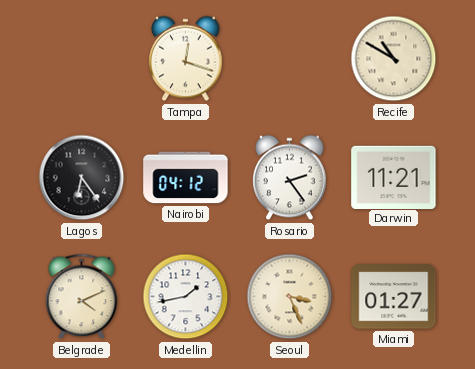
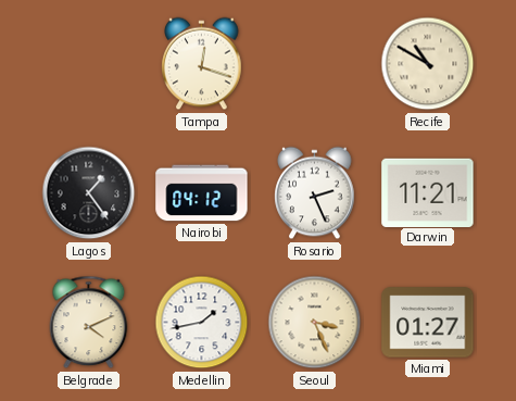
Lagos: 6:24 -> 1:24
Rosario: 2:24 -> 2:26
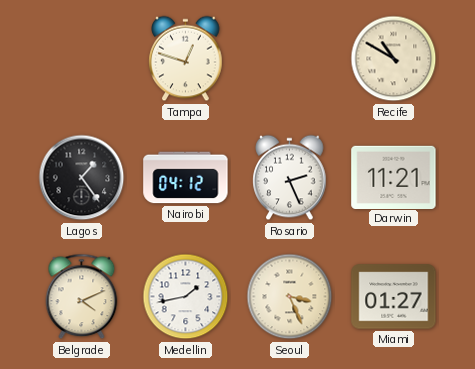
Tampa: 12:18 -> 12:48
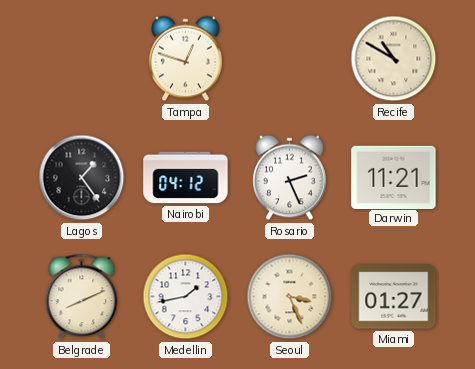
Belgrade: 4:11 -> 8:11
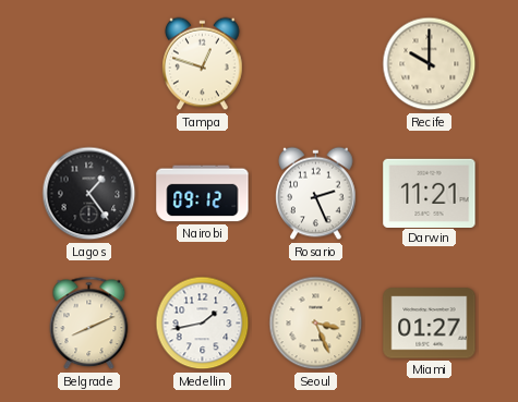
Recife: 10:50 -> 10:00
Nairobi: 04:12 -> 09:12
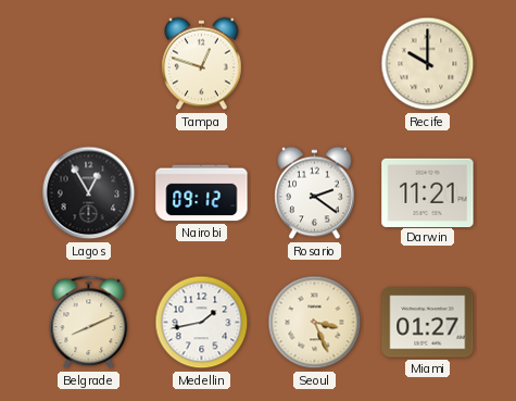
Lagos: 1:24 -> 12:55
Rosario: 2:26 -> 2:21
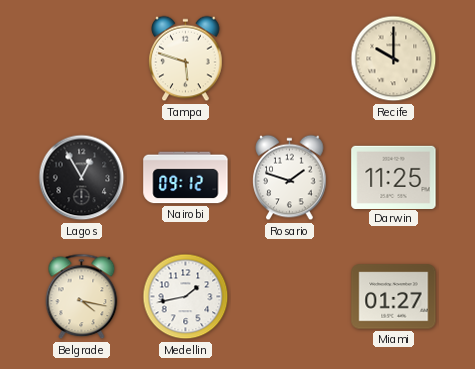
Tampa: 12:48 -> 5:48
Rosario: 2:21 -> 1:48
Darwin: 11:21 -> 11:25
Belgrade: 8:11 -> 4:17
Seoul: 3:26 -> none
